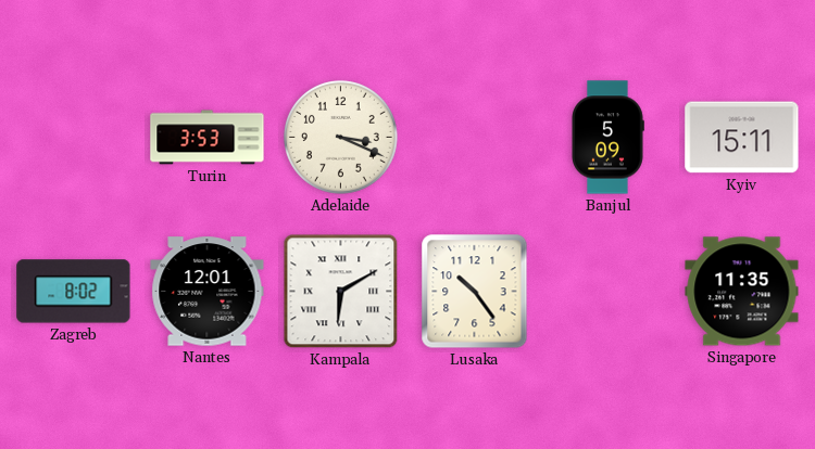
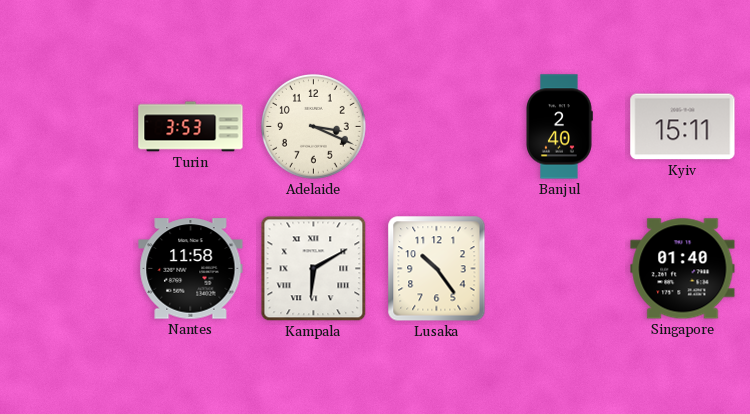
Banjul: 5:09 -> 2:40
Zagreb: 8:02 -> none
Nantes: 12:01 -> 11:58
Singapore: 11:35 -> 01:40
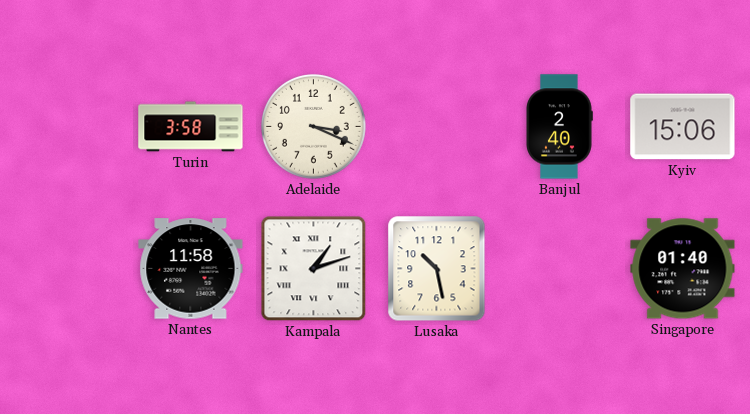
Turin: 3:53 -> 3:58
Kyiv: 15:11 -> 15:06
Kampala: 6:10 -> 1:12
Lusaka: 10:24 -> 10:28
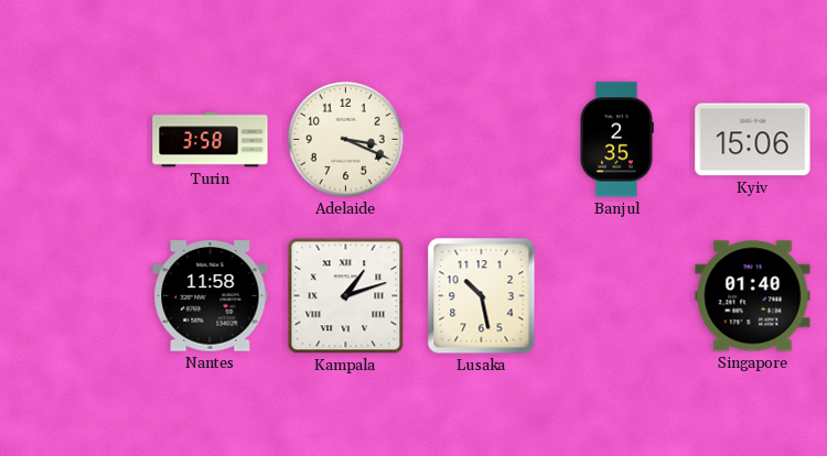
Banjul: 2:40 -> 2:35
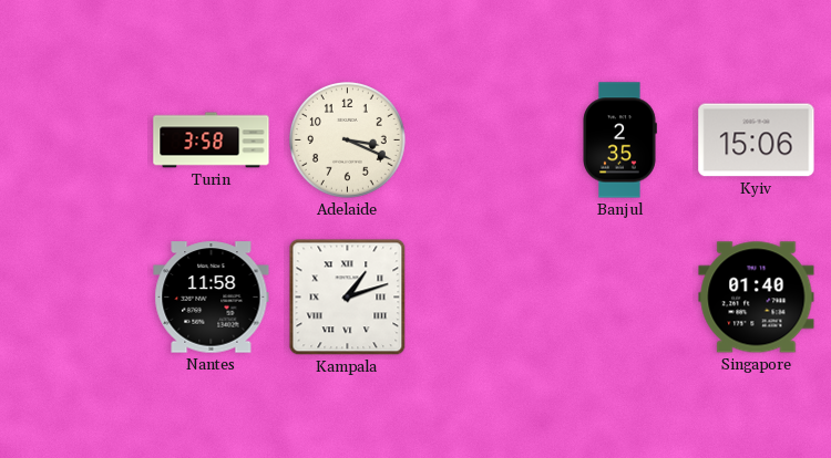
Lusaka: 10:28 -> none
